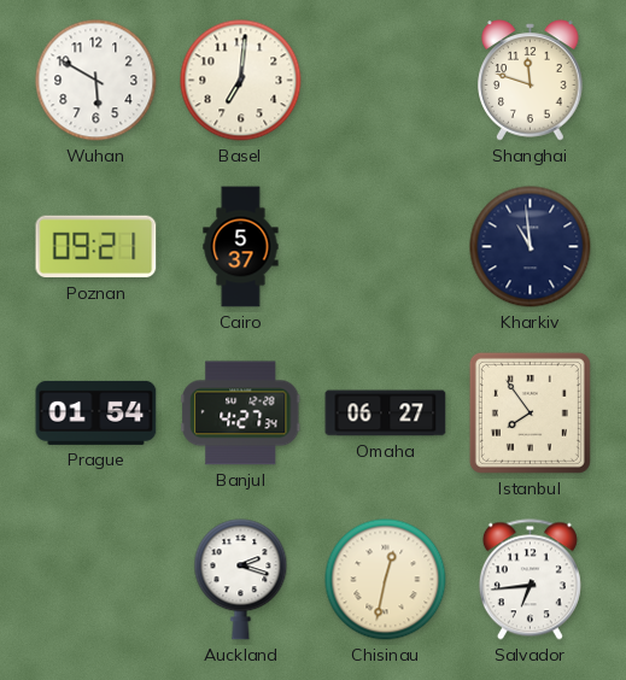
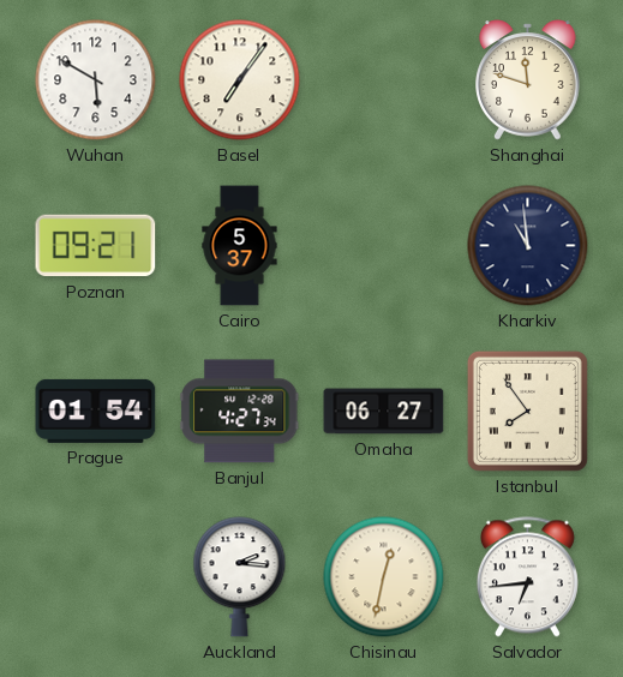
Basel: 7:01 -> 7:06
Auckland: 2:18 -> 2:16
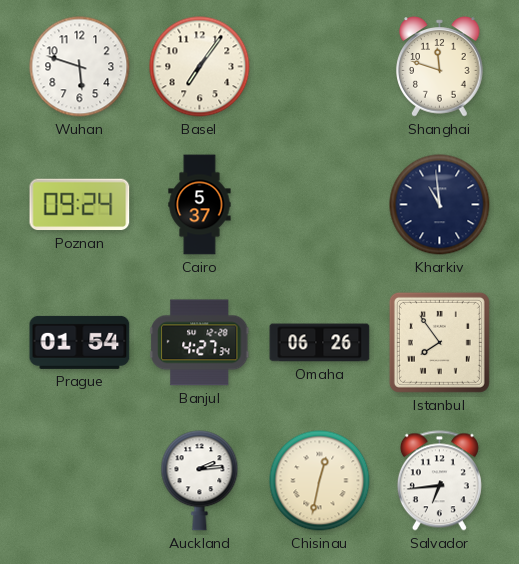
Wuhan: 5:50 -> 5:48
Poznan: 09:21 -> 09:24
Omaha: 06:27 -> 06:26
Auckland: 2:16 -> 2:14
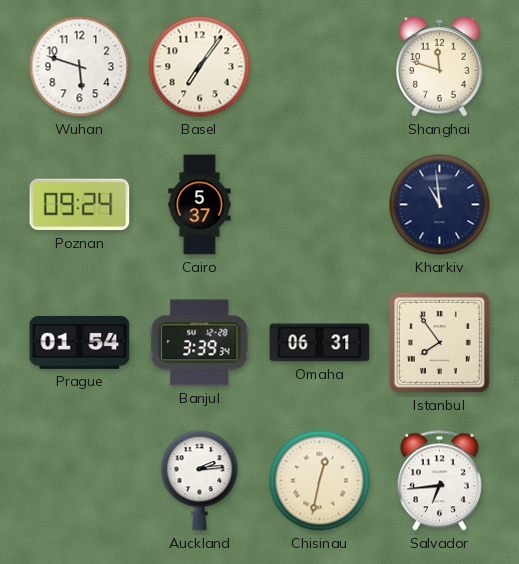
Banjul: 4:27 -> 3:39
Omaha: 06:26 -> 06:31
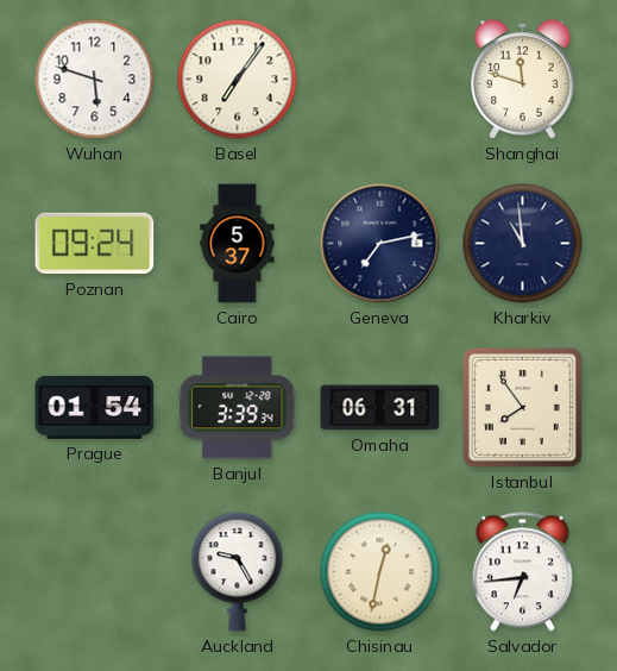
Geneva: none -> 7:13
Auckland: 2:14 -> 9:25
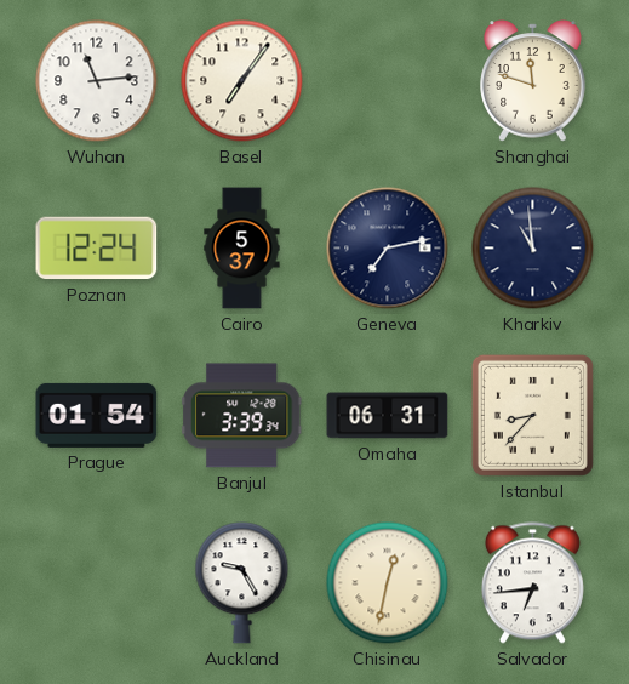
Wuhan: 5:48 -> 11:14
Poznan: 09:24 -> 12:24
Istanbul: 7:54 -> 8:37
